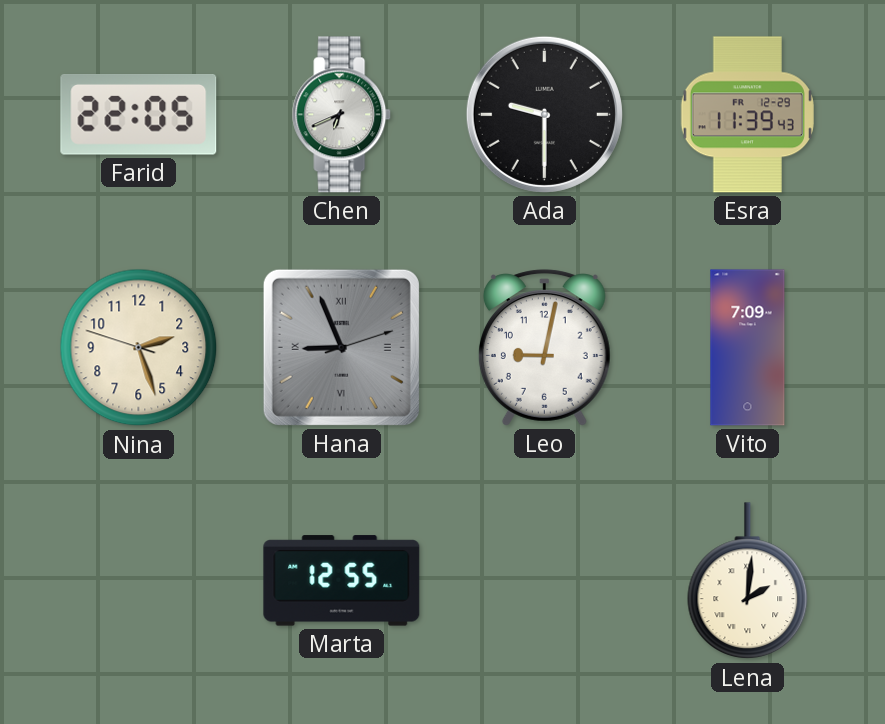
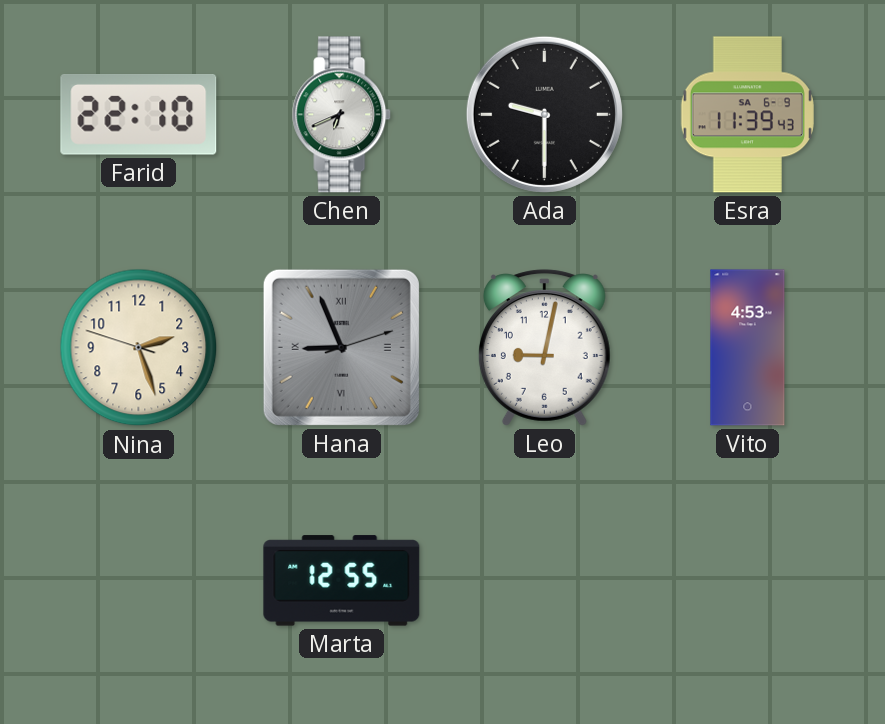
Farid: 22:05 -> 22:10
Esra date: FR 12-29 -> SA 6-9
Vito: 7:09 -> 4:53
Lena: 2:01 -> none
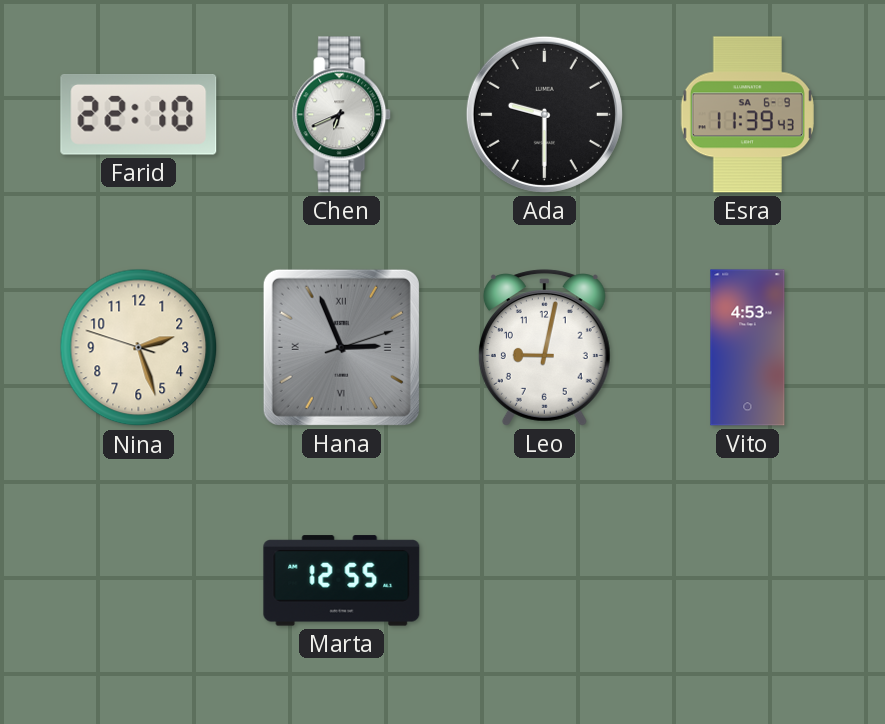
Hana: 8:56 -> 2:56
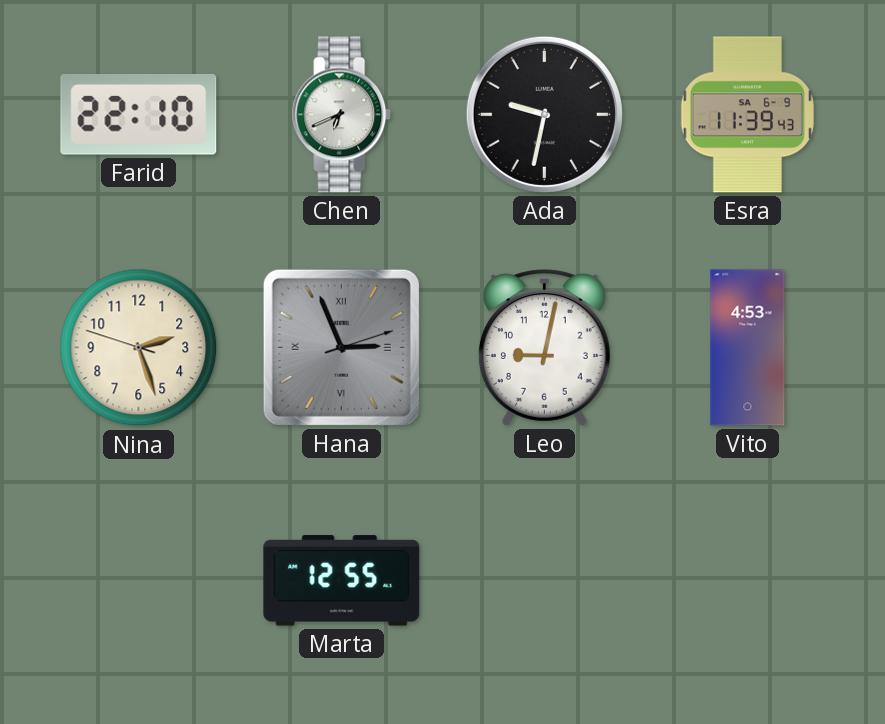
Ada: 9:30 -> 9:32
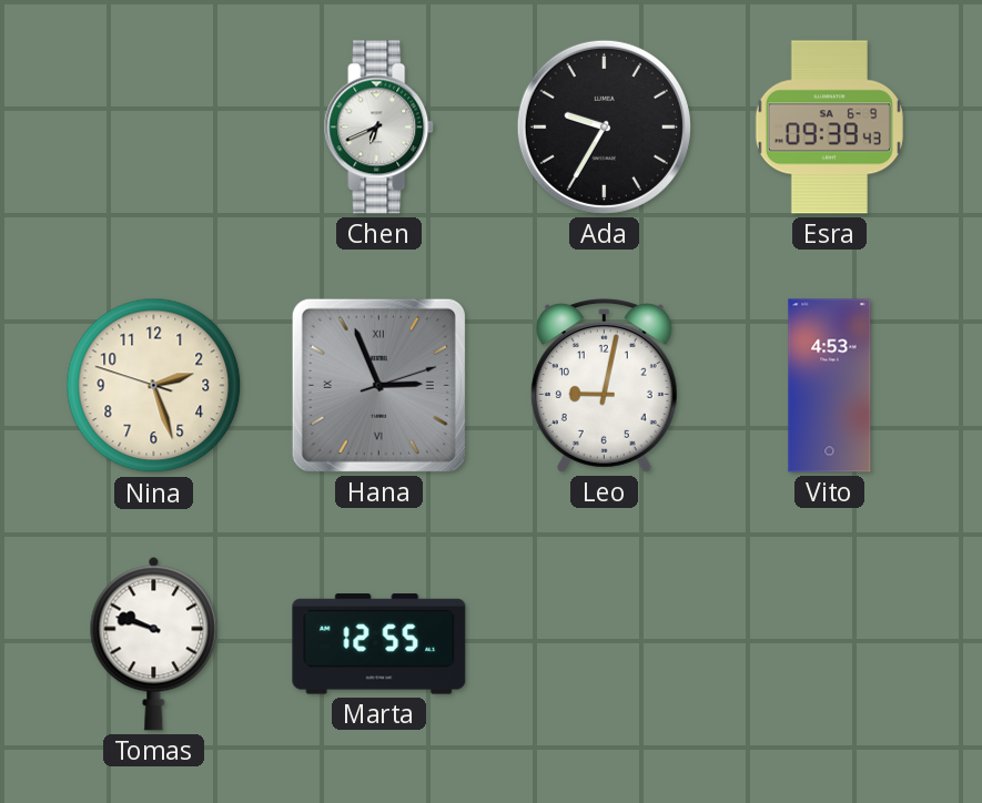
Farid: 22:10 -> none
Ada: 9:32 -> 9:35
Esra: 11:39 -> 09:39
Tomas: none -> 9:48
